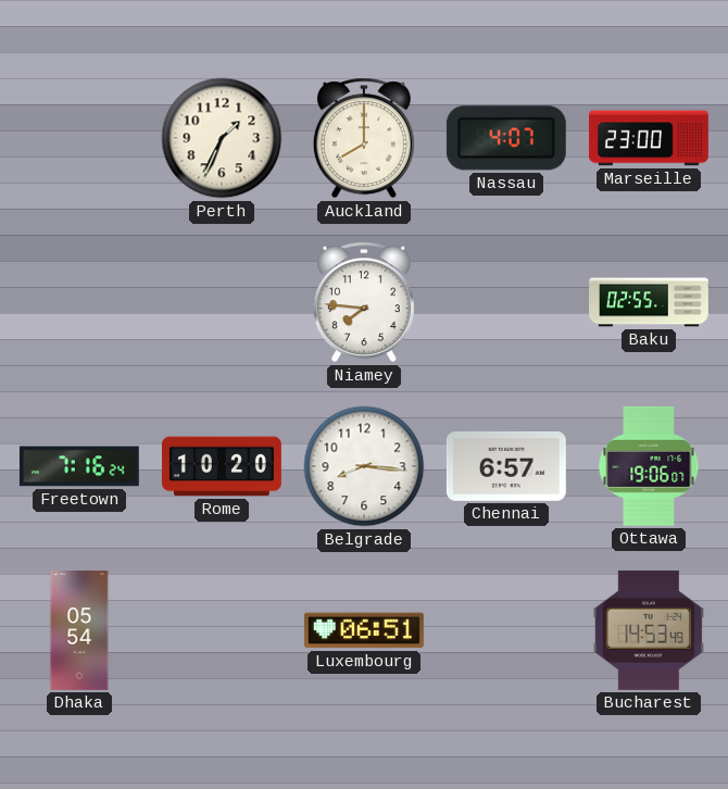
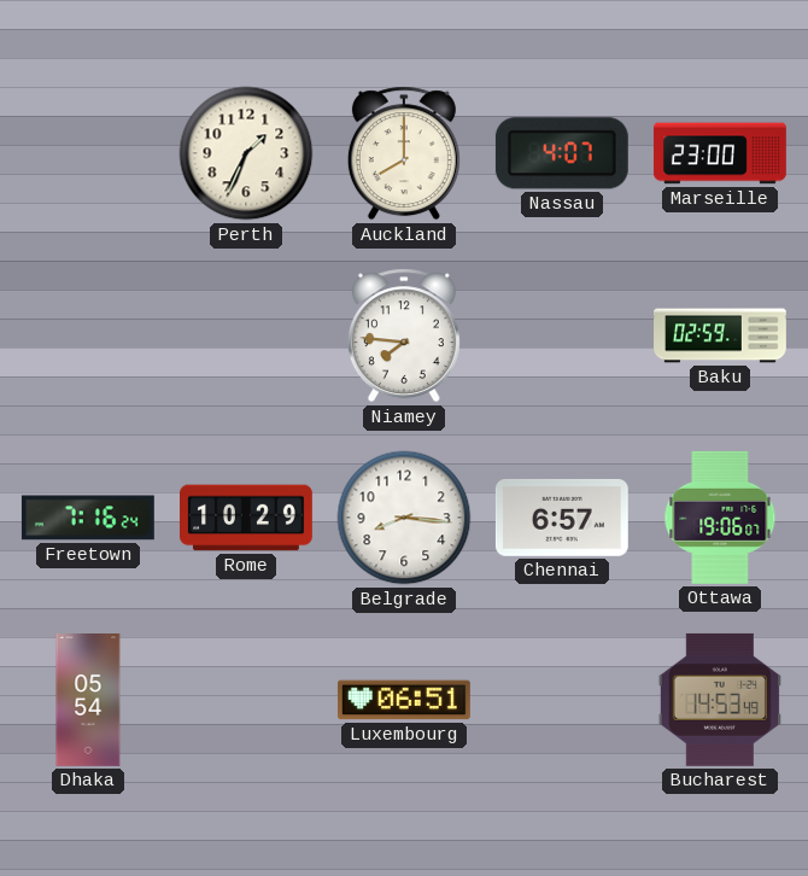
Baku: 02:55 -> 02:59
Rome: 10:20 -> 10:29
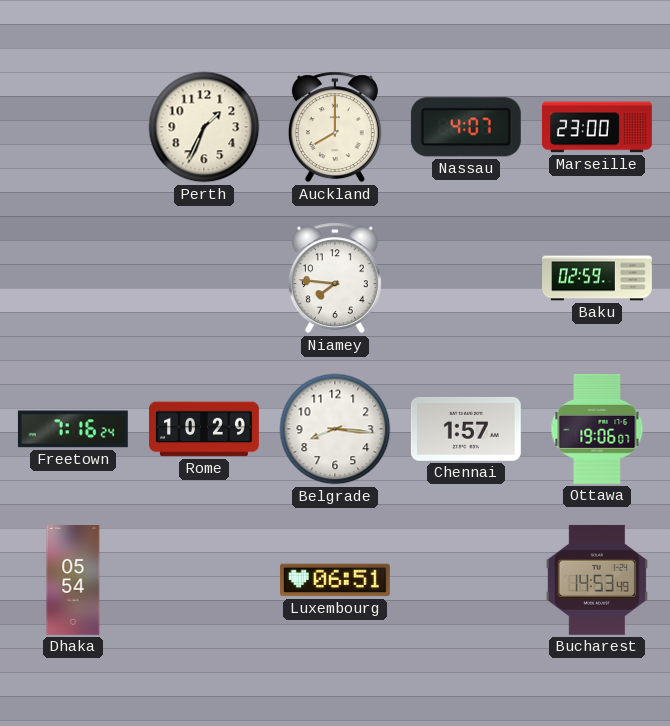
Chennai: 6:57 -> 1:57
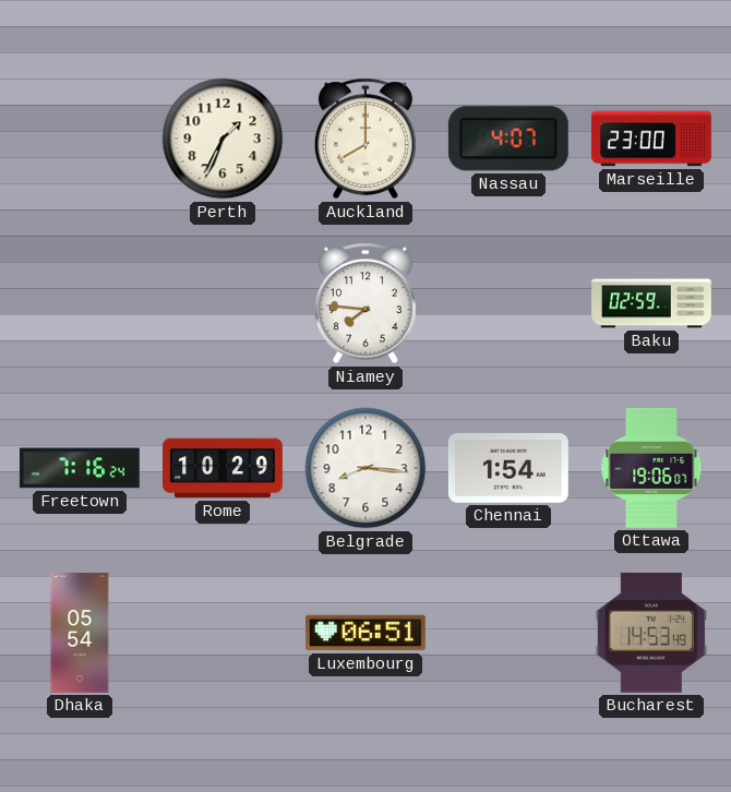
Chennai: 1:57 -> 1:54
